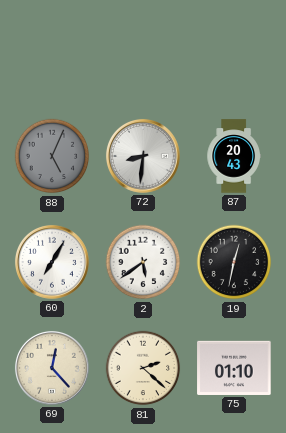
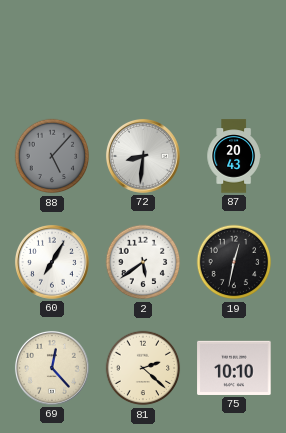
88: 5:04 -> 5:07
75: 01:10 -> 10:10
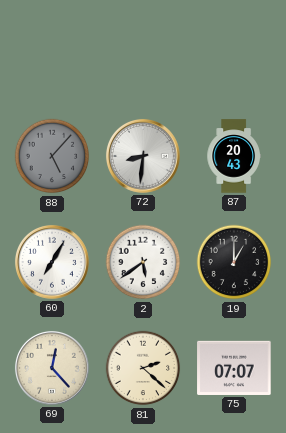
19: 12:32 -> 1:00
75: 10:10 -> 07:07
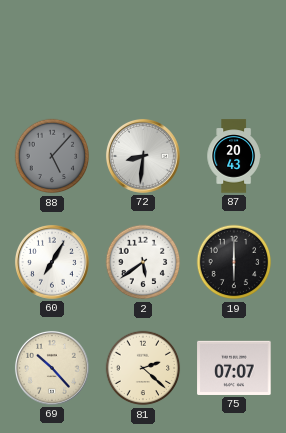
19: 1:00 -> 6:00
69: 12:23 -> 10:23
